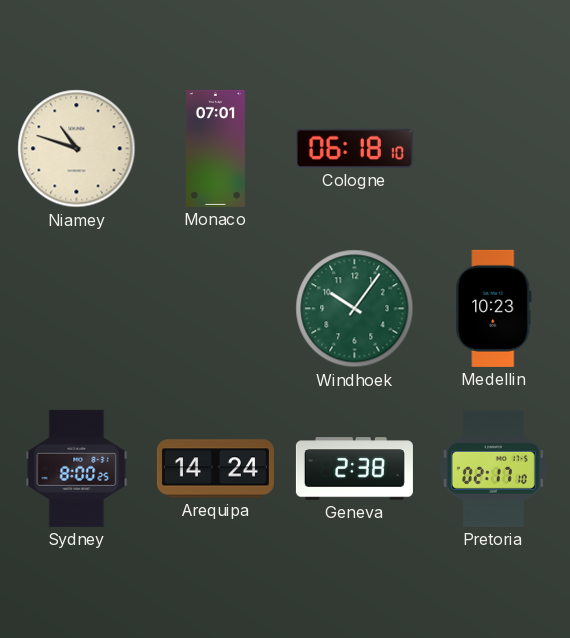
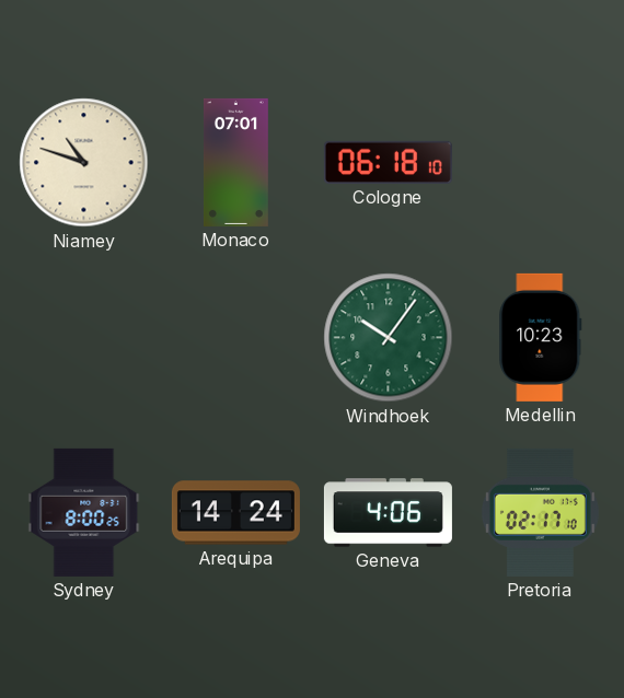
Geneva: 2:38 -> 4:06
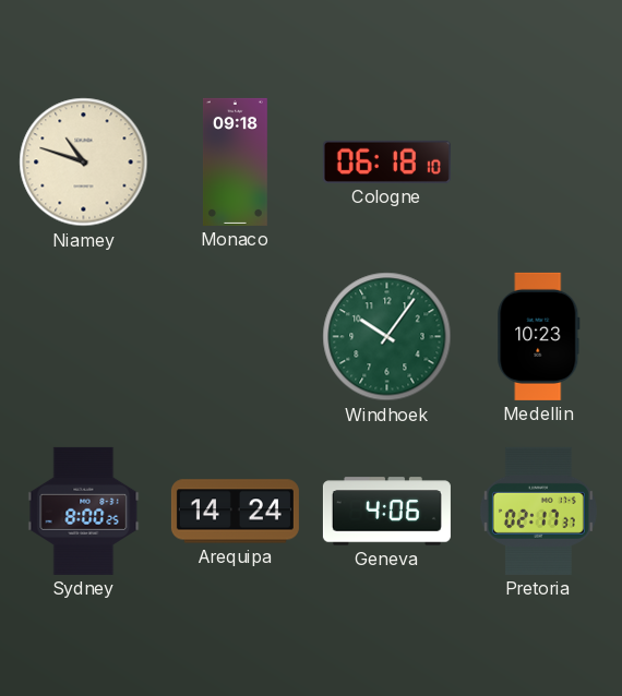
Monaco: 07:01 -> 09:18
Pretoria: 02:17:10 -> 02:17:37
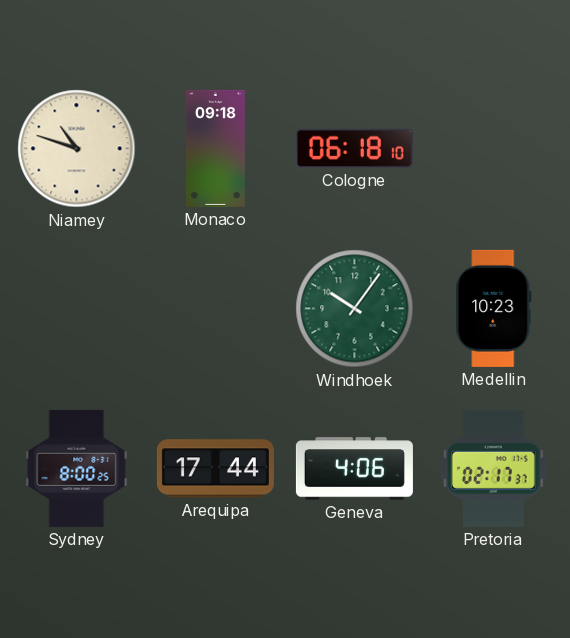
Arequipa: 14:24 -> 17:44
